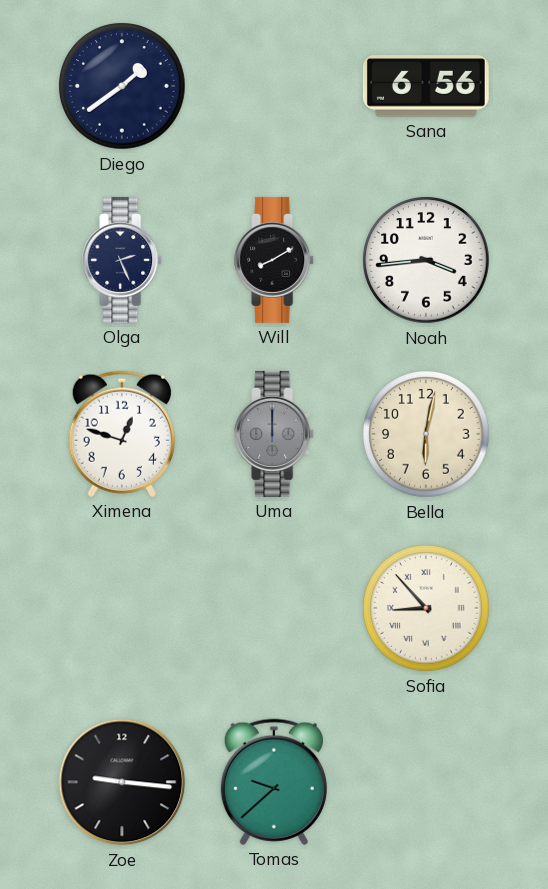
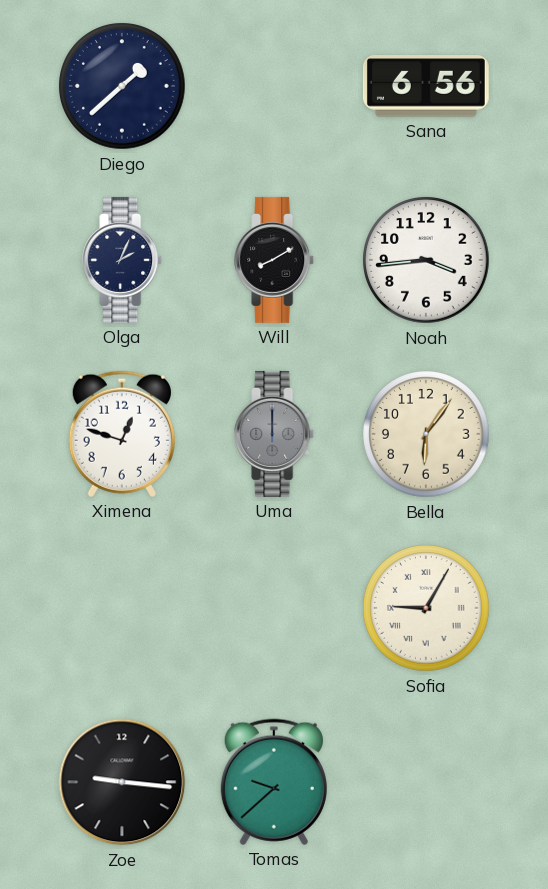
Diego: 1:39 -> 1:38
Olga: 2:26 -> 2:04
Bella: 6:02 -> 6:06
Sofia: 8:53 -> 9:05
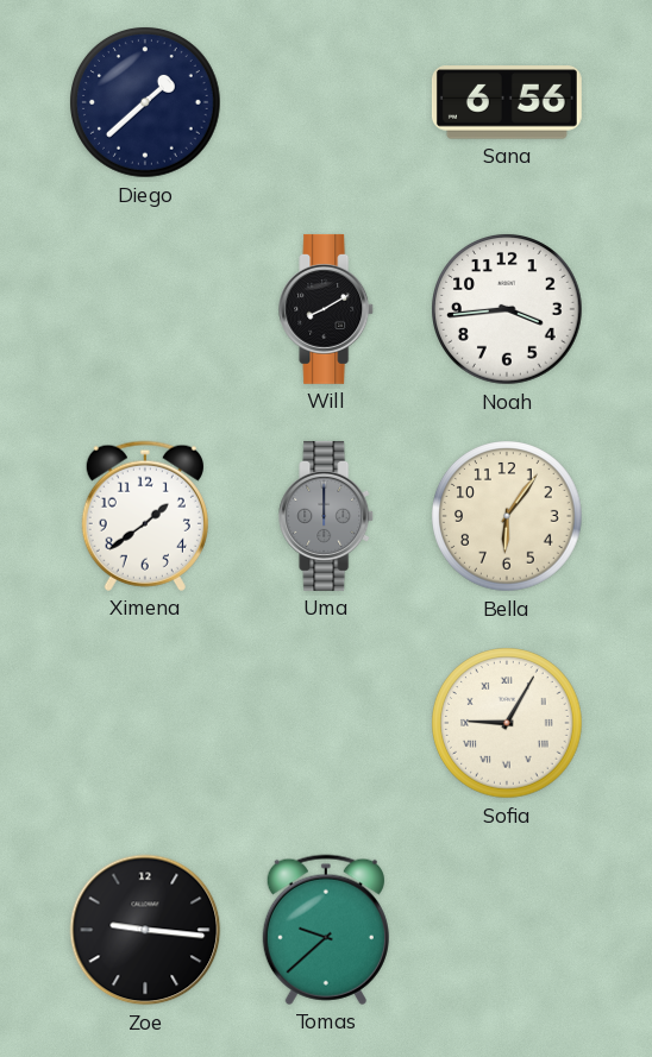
Olga: 2:04 -> none
Ximena: 12:48 -> 1:39
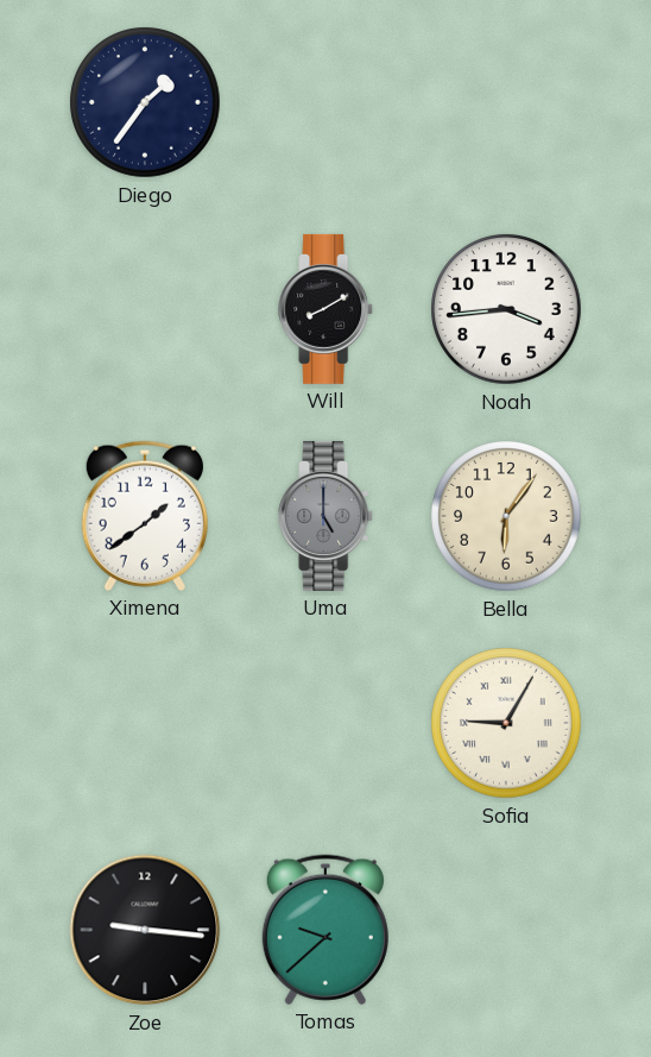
Diego: 1:38 -> 1:36
Sana: 6:56 -> none
Uma: 12:00 -> 5:00
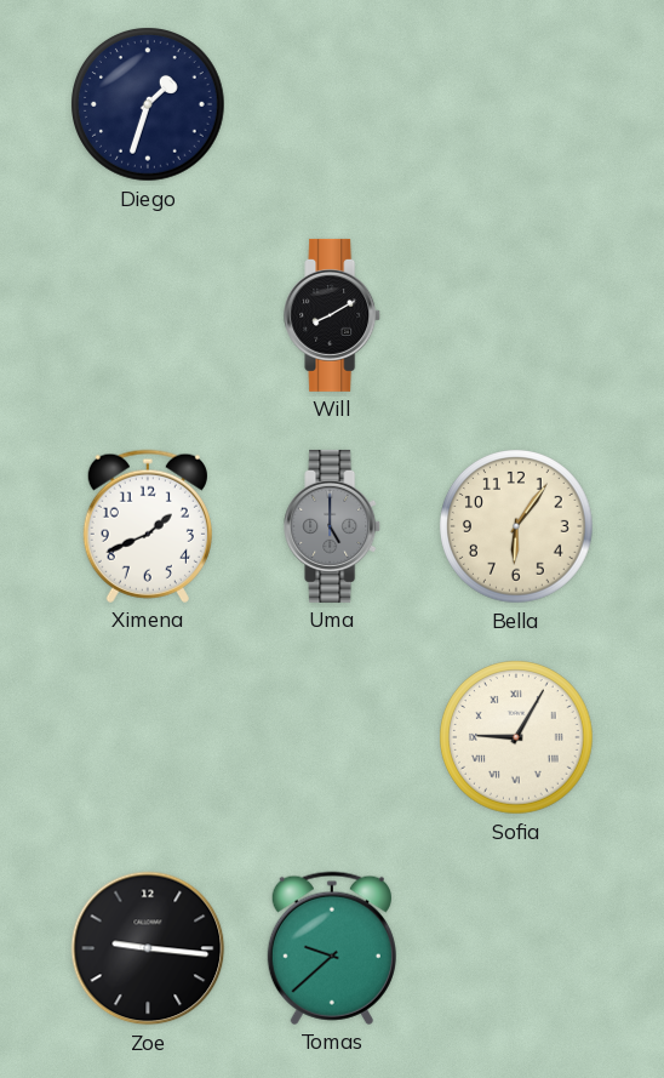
Diego: 1:36 -> 1:33
Noah: 3:44 -> none
Ximena: 1:39 -> 1:41
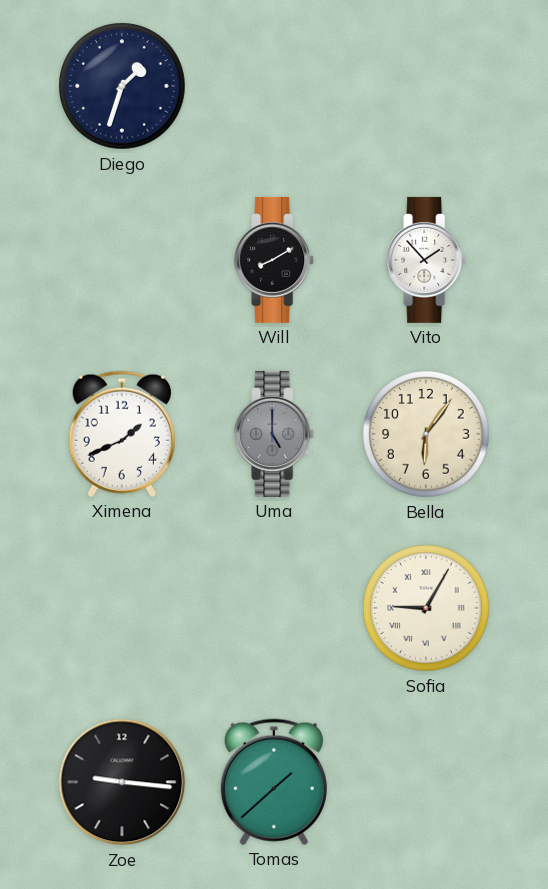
Vito: none -> 1:53
Tomas: 9:38 -> 1:38
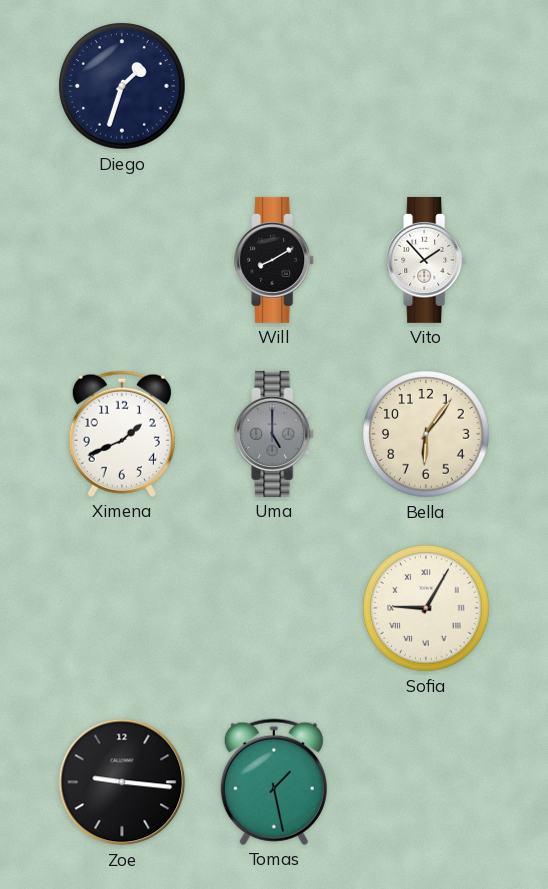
Tomas: 1:38 -> 1:28
